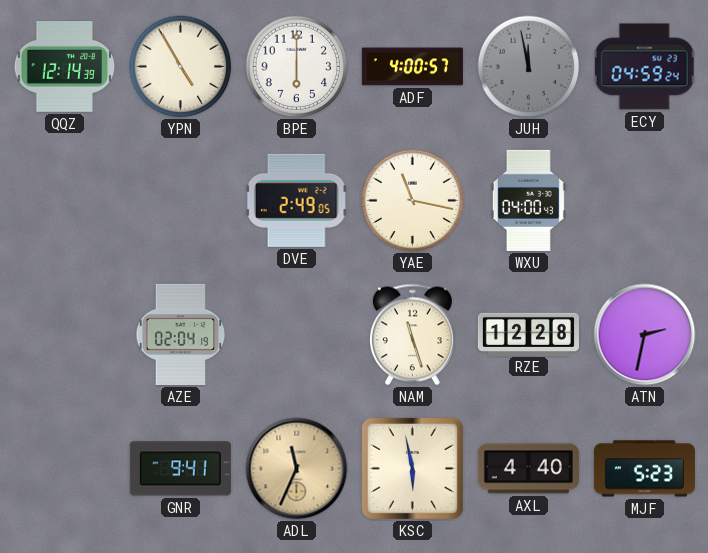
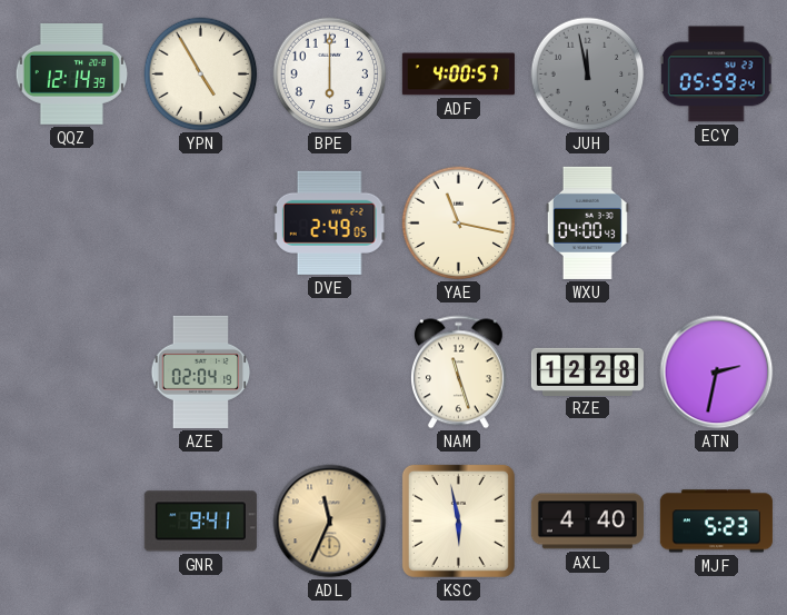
ECY: 04:59 -> 05:59
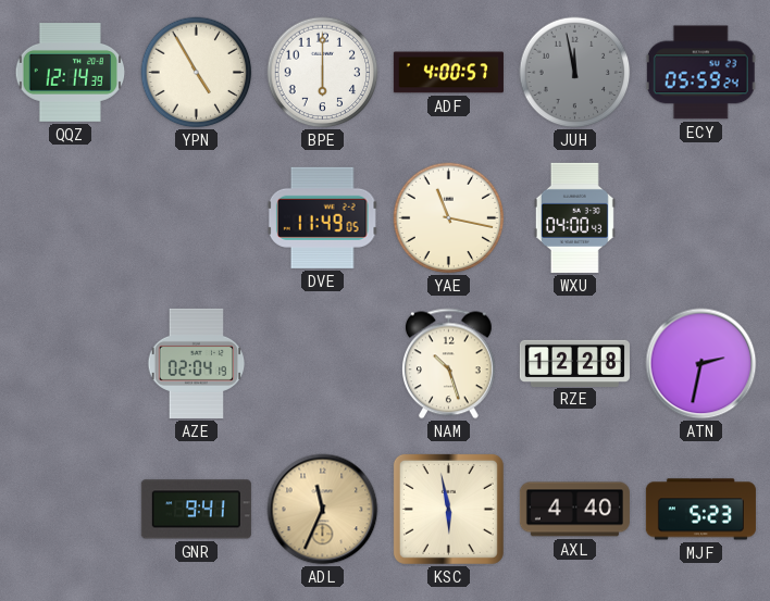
DVE: 2:49 -> 11:49
NAM: 11:27 -> 10:27
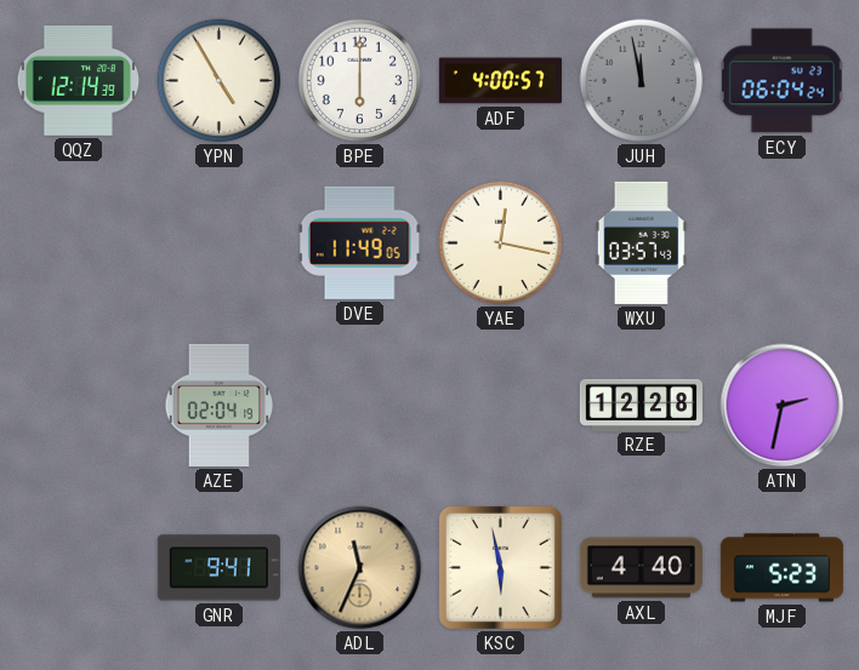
ECY: 05:59 -> 06:04
YAE: 11:17 -> 12:17
WXU: 04:00 -> 03:57
NAM: 10:27 -> none
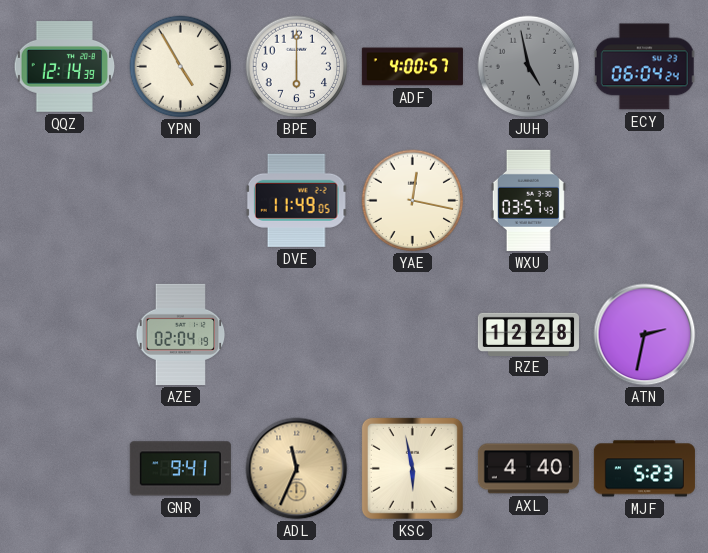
JUH: 11:58 -> 4:58
